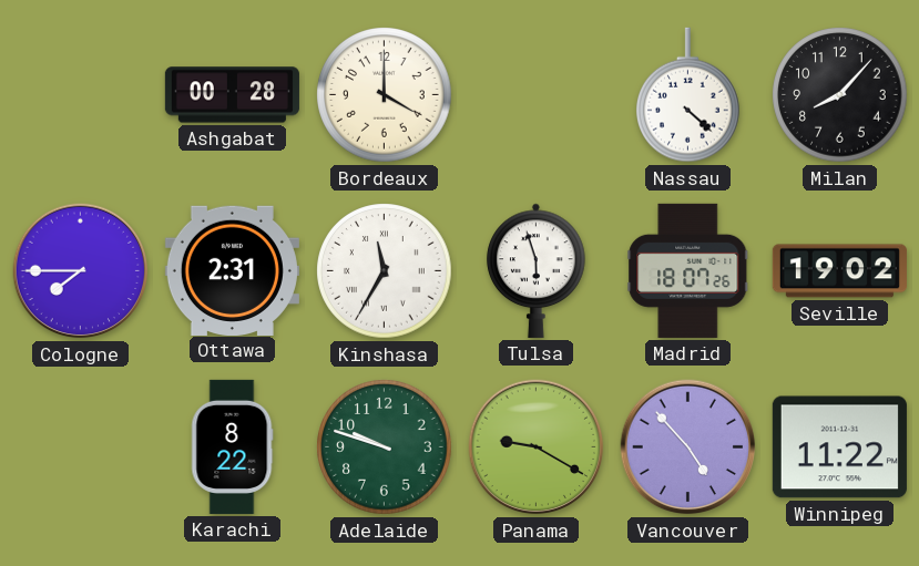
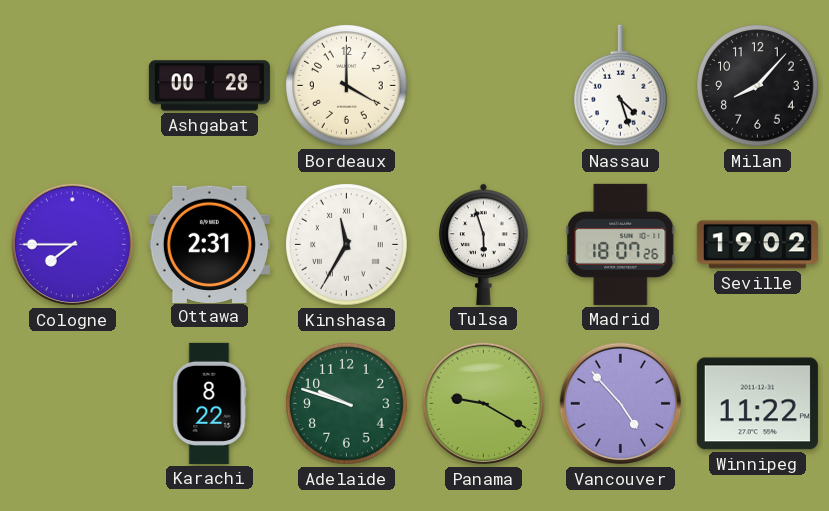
Nassau: 4:22 -> 4:27
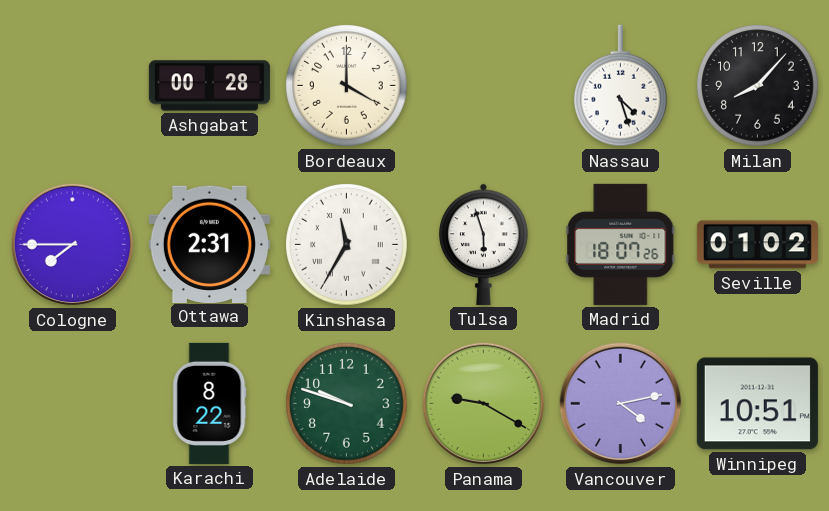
Seville: 19:02 -> 01:02
Vancouver: 4:53 -> 4:13
Winnipeg: 11:22 -> 10:51
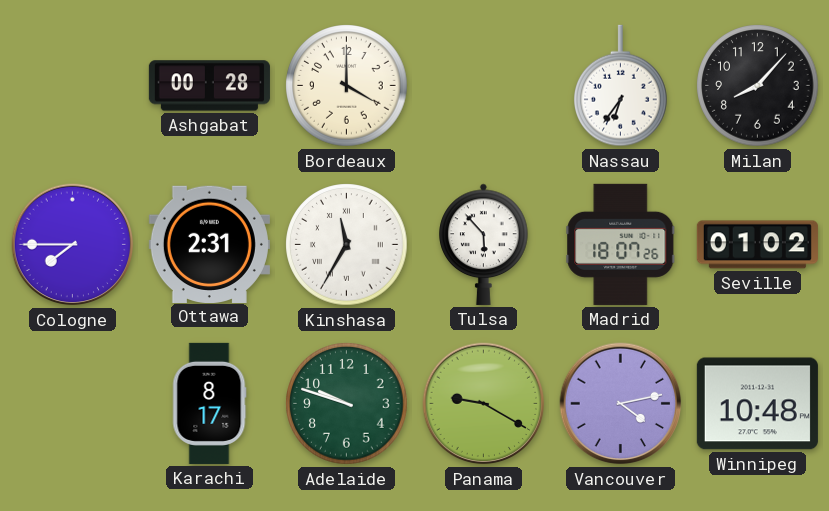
Nassau: 4:27 -> 6:36
Tulsa: 5:57 -> 5:53
Karachi: 8:22 -> 8:17
Winnipeg: 10:51 -> 10:48
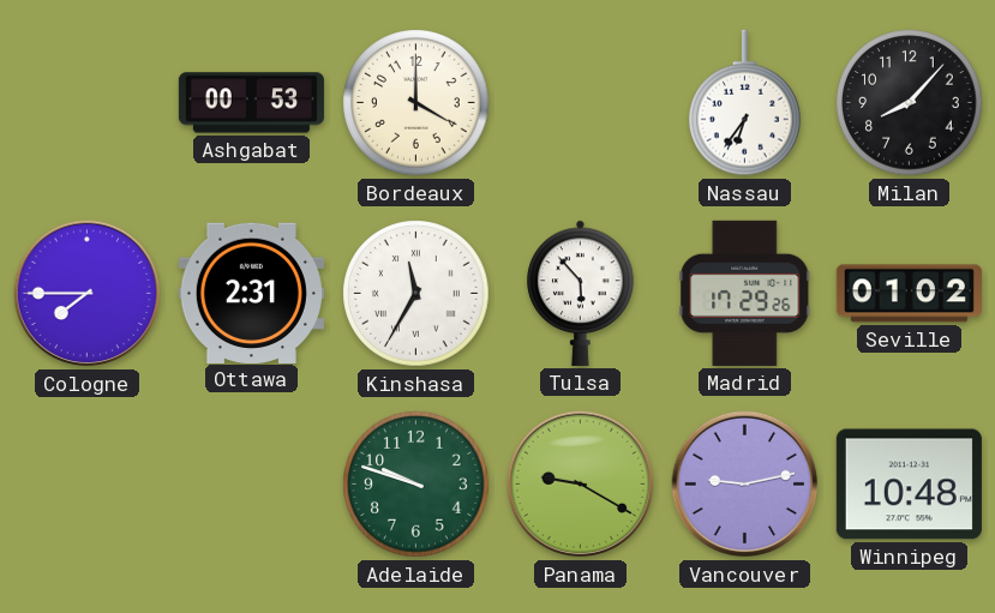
Ashgabat: 00:28 -> 00:53
Madrid: 18:07 -> 17:29
Karachi: 8:17 -> none
Vancouver: 4:13 -> 9:13
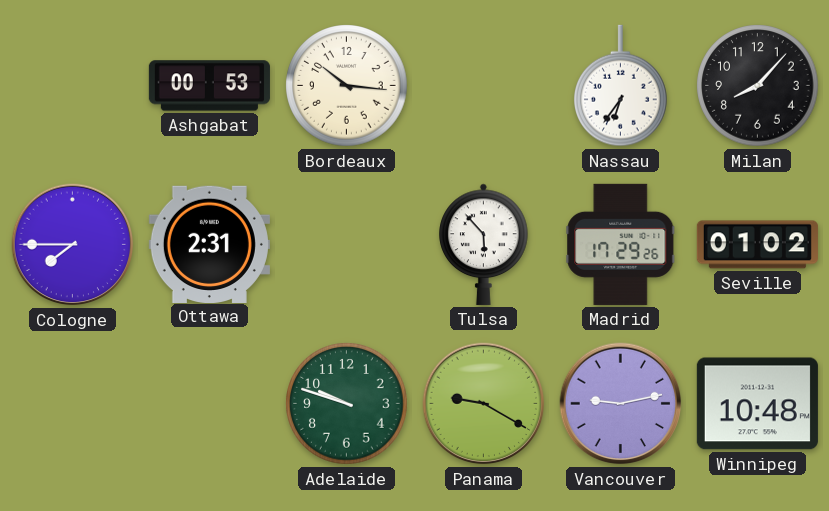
Bordeaux: 4:00 -> 10:16
Kinshasa: 11:35 -> none
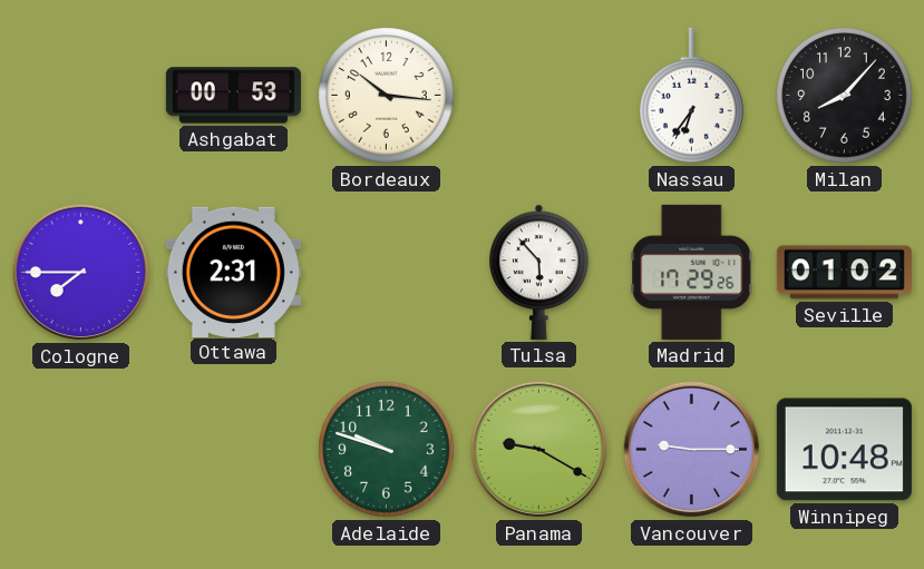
Vancouver: 9:13 -> 9:15
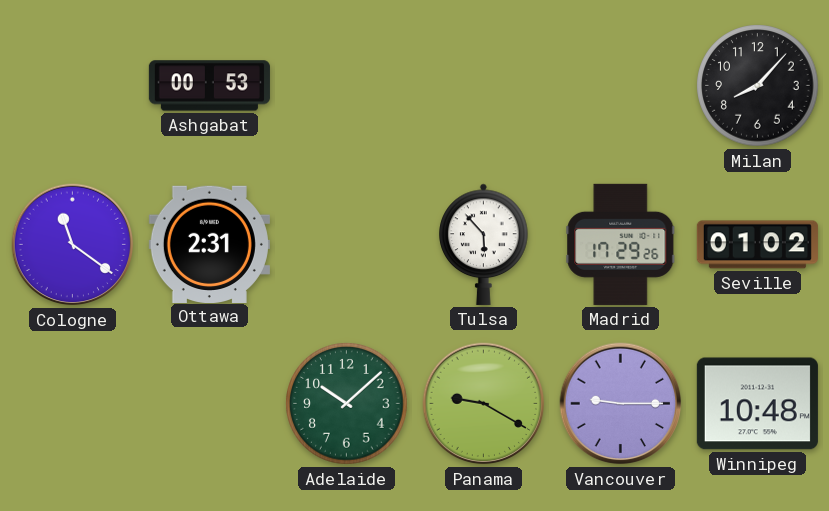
Bordeaux: 10:16 -> none
Nassau: 6:36 -> none
Cologne: 7:45 -> 11:21
Adelaide: 9:48 -> 10:08
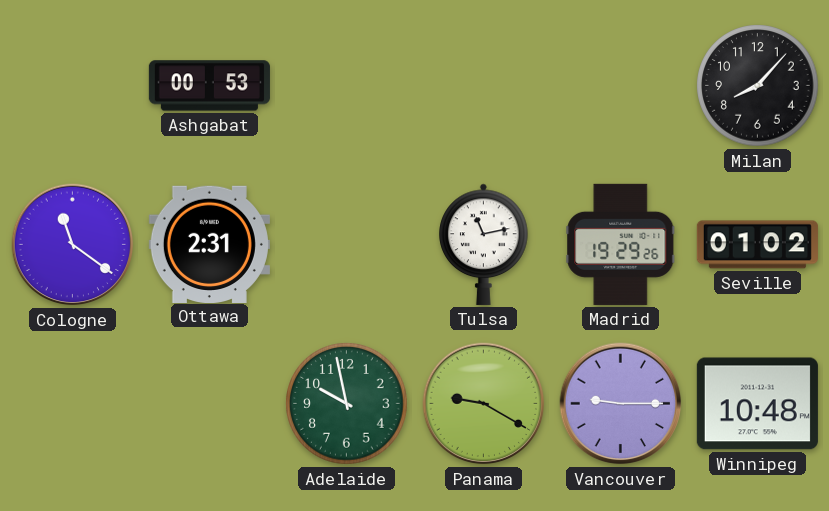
Tulsa: 5:53 -> 11:13
Madrid: 17:29 -> 19:29
Adelaide: 10:08 -> 9:58
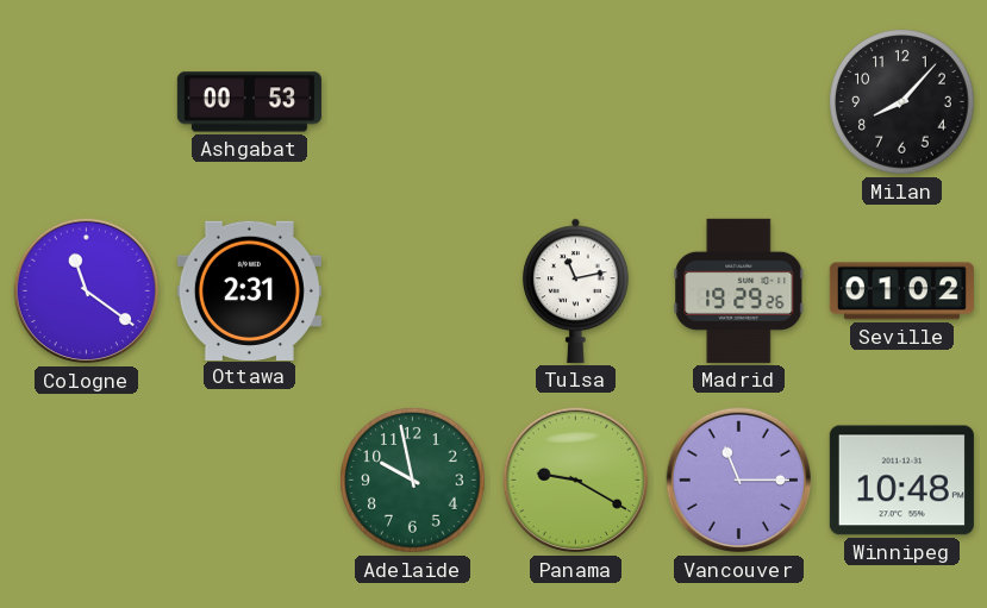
Vancouver: 9:15 -> 11:15
